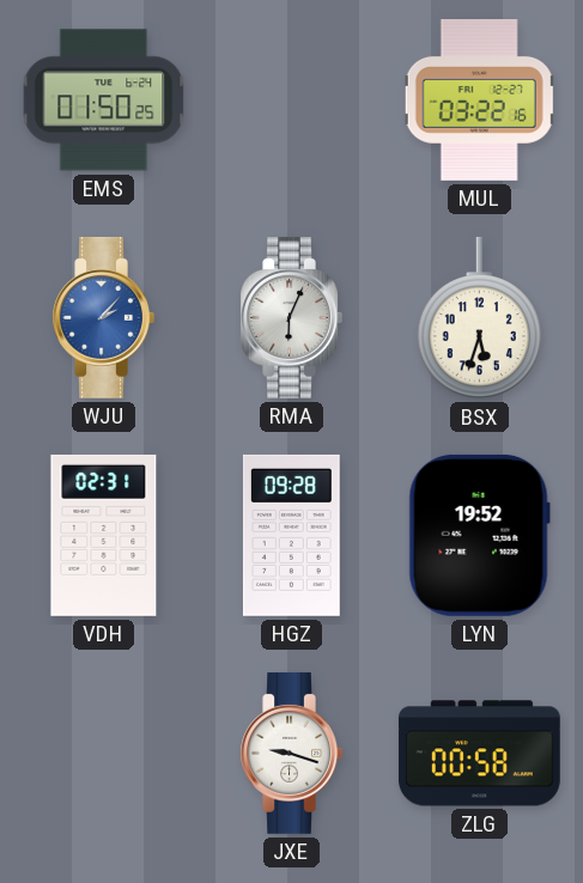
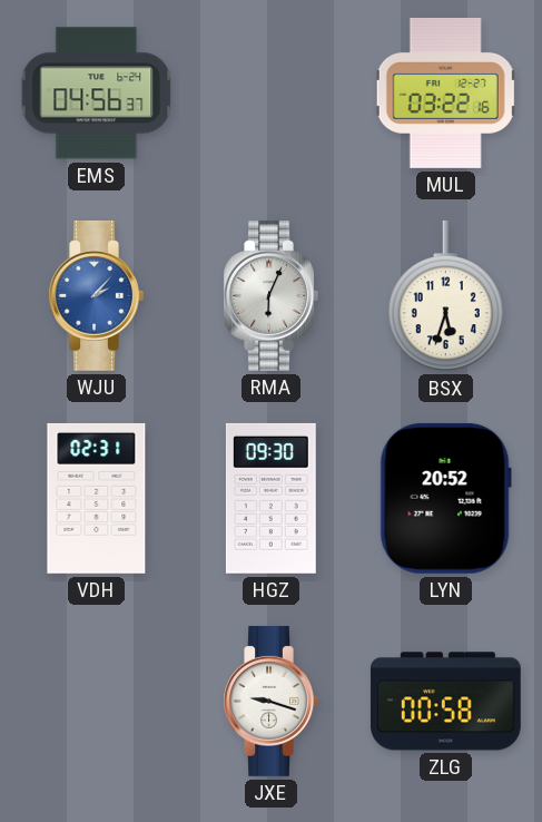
EMS: 01:50 -> 04:56
HGZ: 09:28 -> 09:30
LYN: 19:52 -> 20:52
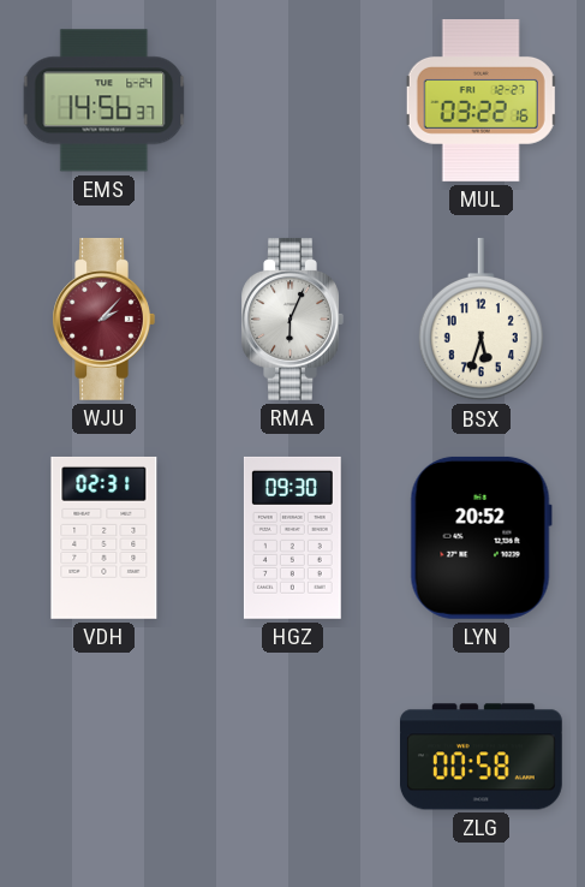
EMS: 04:56 -> 14:56
WJU dial: blue -> burgundy
JXE: 9:18 -> none
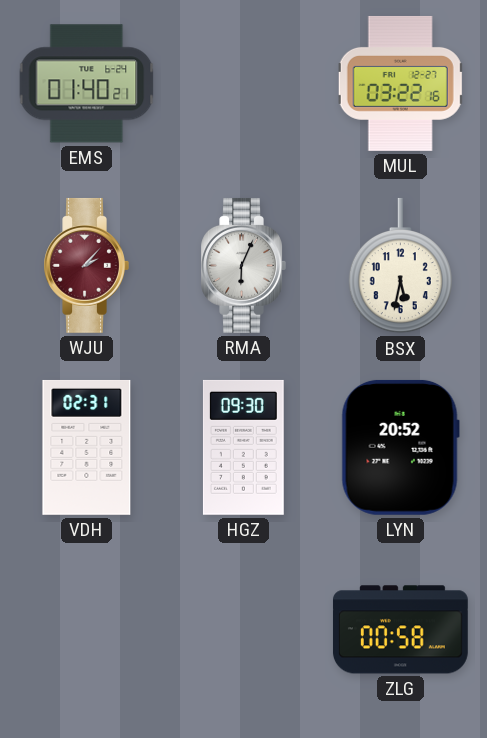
EMS: 14:56 -> 01:40
BSX: 5:33 -> 5:32
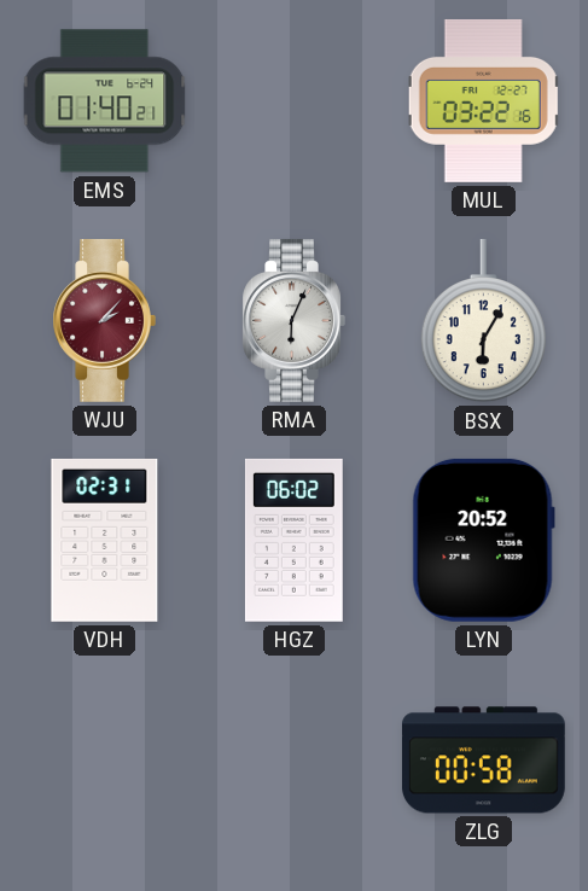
BSX: 5:32 -> 6:05
HGZ: 09:30 -> 06:02
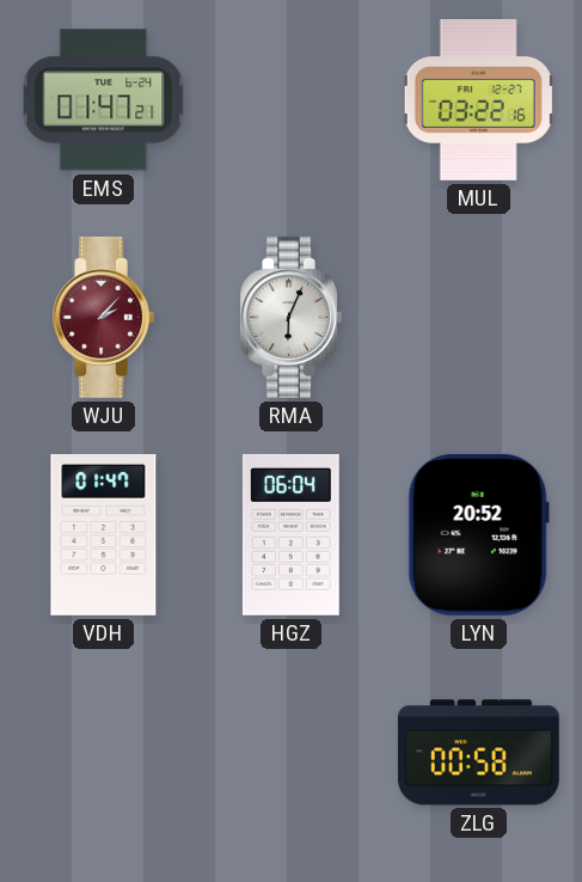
EMS: 01:40 -> 01:47
BSX: 6:05 -> none
VDH: 02:31 -> 01:47
HGZ: 06:02 -> 06:04
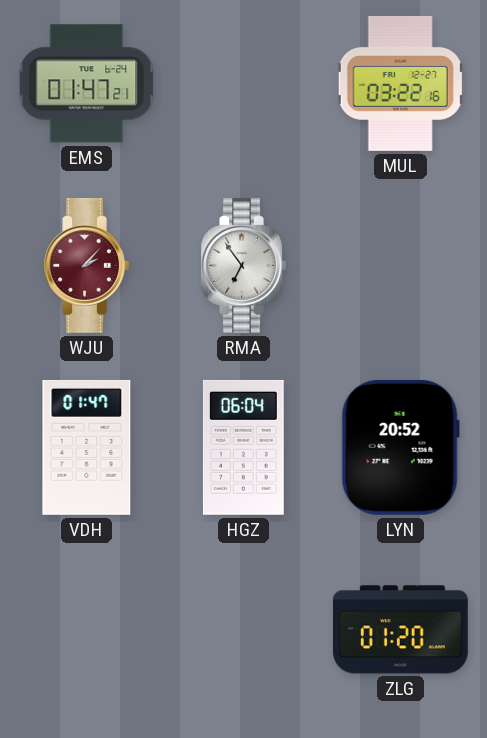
RMA: 6:04 -> 6:54
ZLG: 00:58 -> 01:20
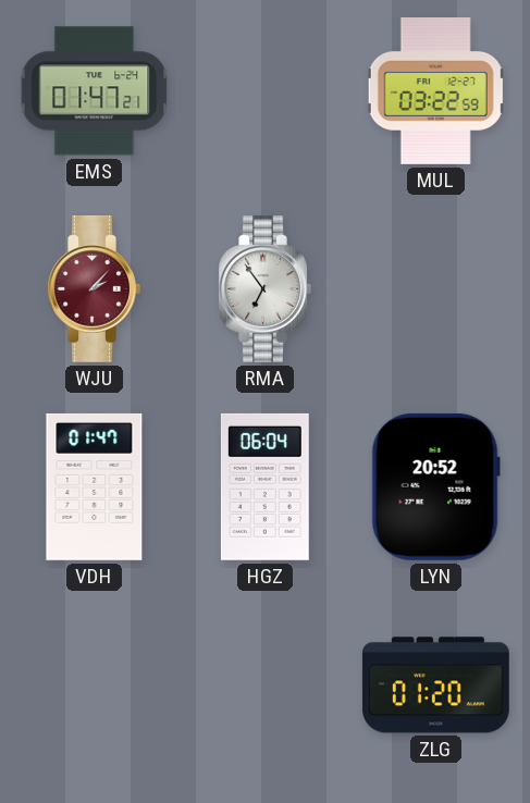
MUL: 03:22:16 -> 03:22:59
